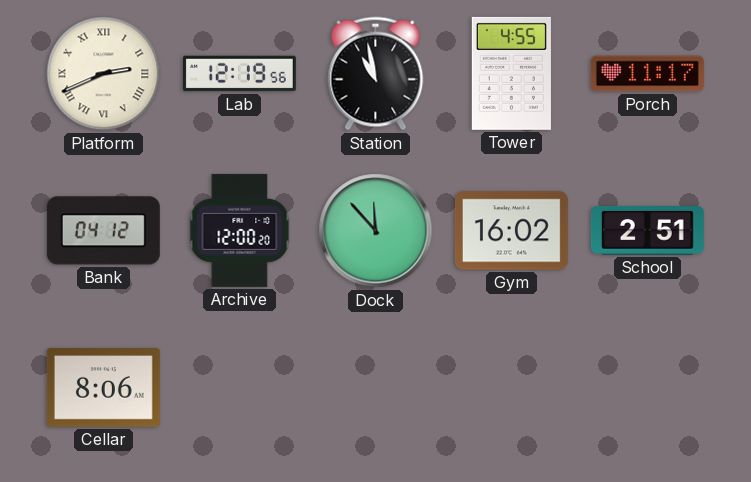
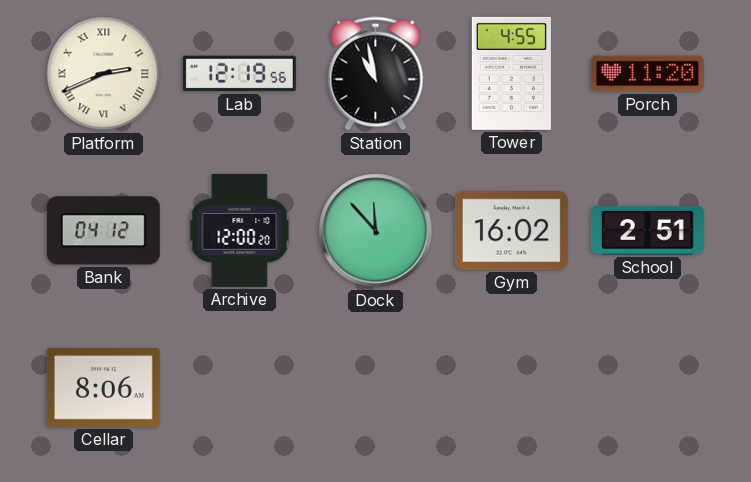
Porch: 11:17 -> 11:20
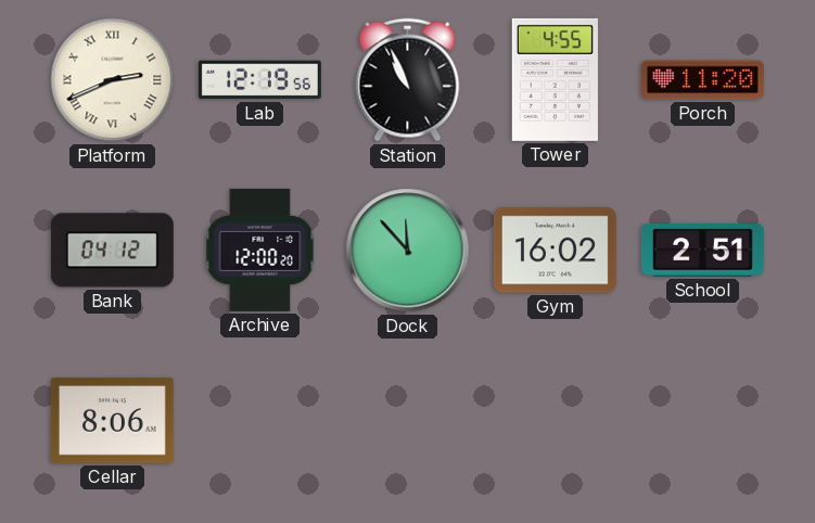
Station: 10:58 -> 10:56
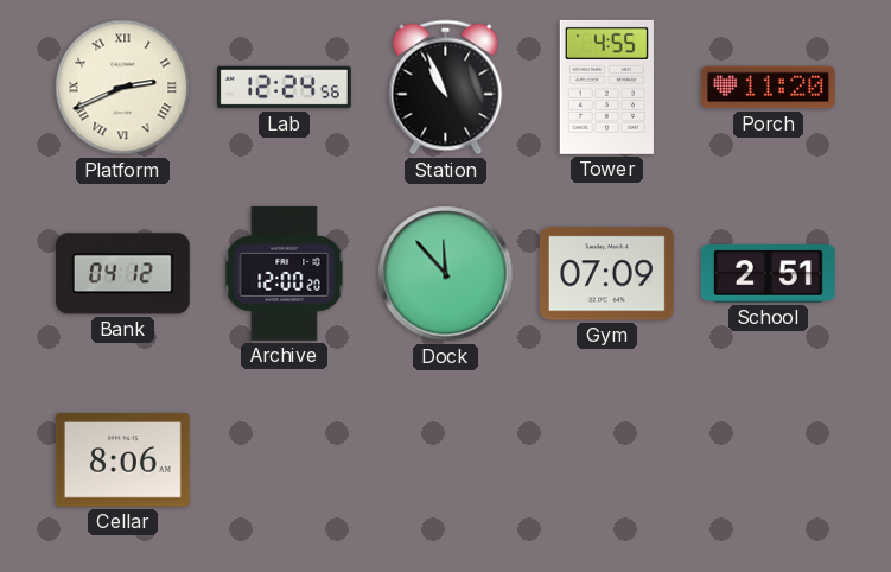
Lab: 12:19 -> 12:24
Gym: 16:02 -> 07:09
